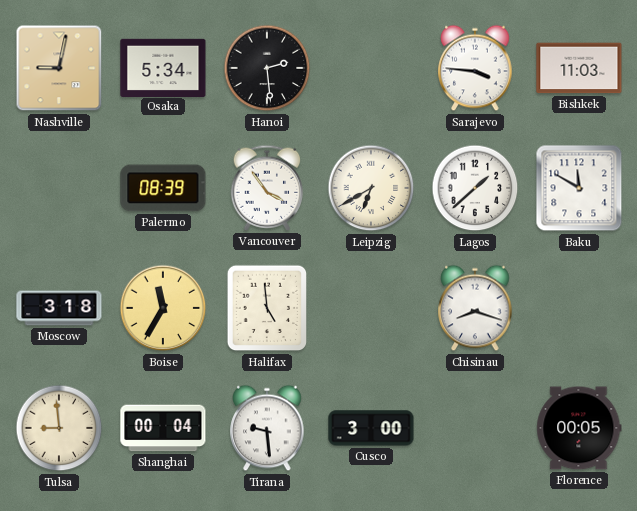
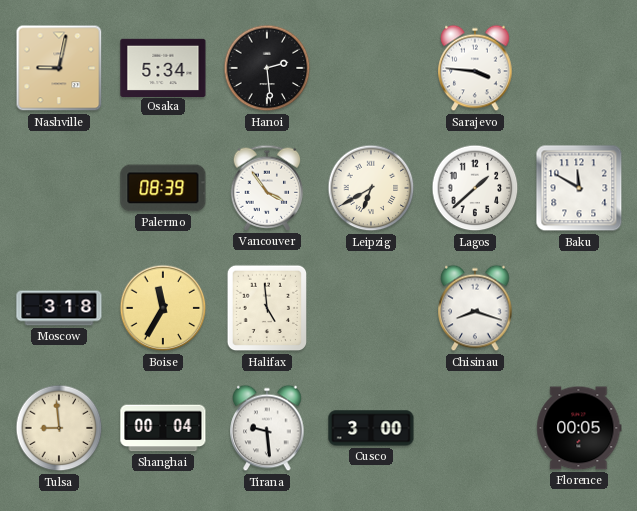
Bishkek: 11:03 -> none
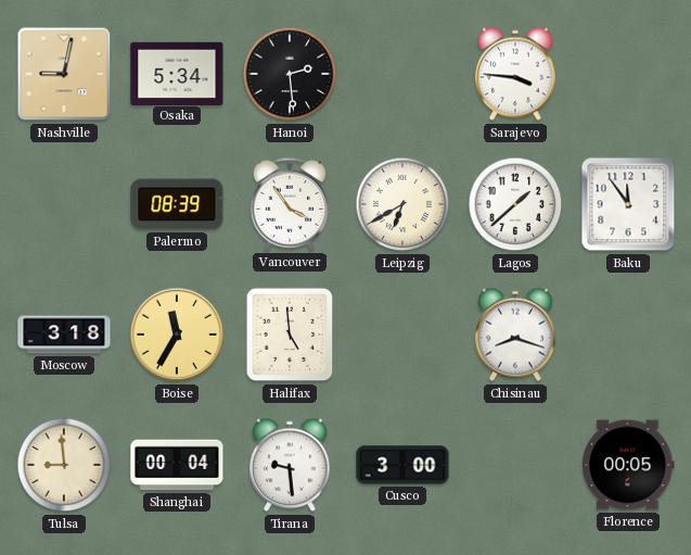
Baku: 11:50 -> 11:54
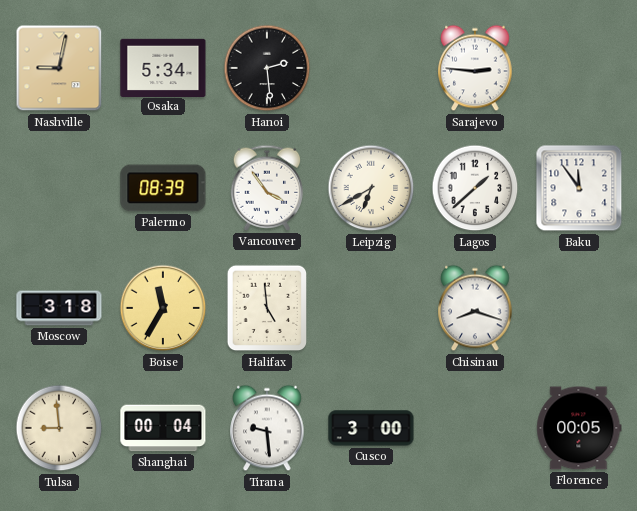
Sarajevo: 3:46 -> 2:46
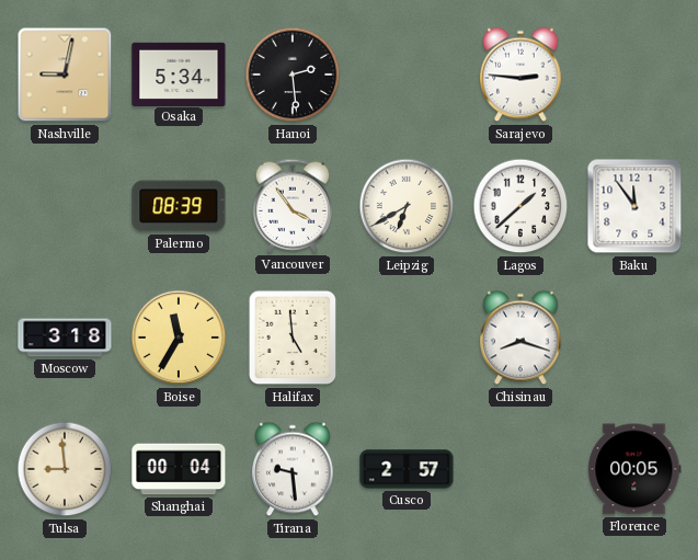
Cusco: 3:00 -> 2:57
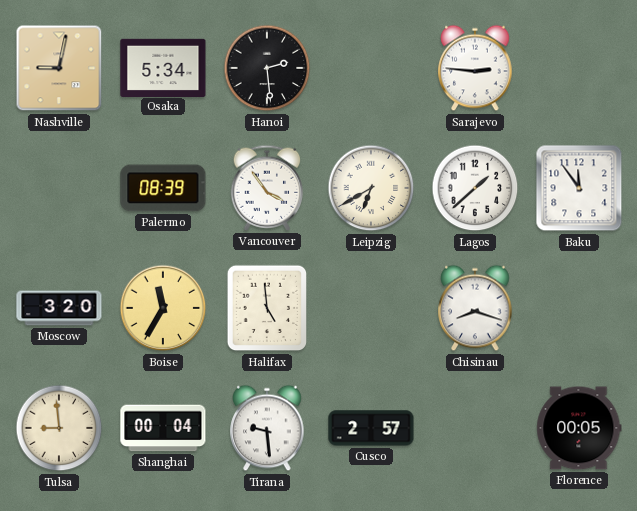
Moscow: 3:18 -> 3:20
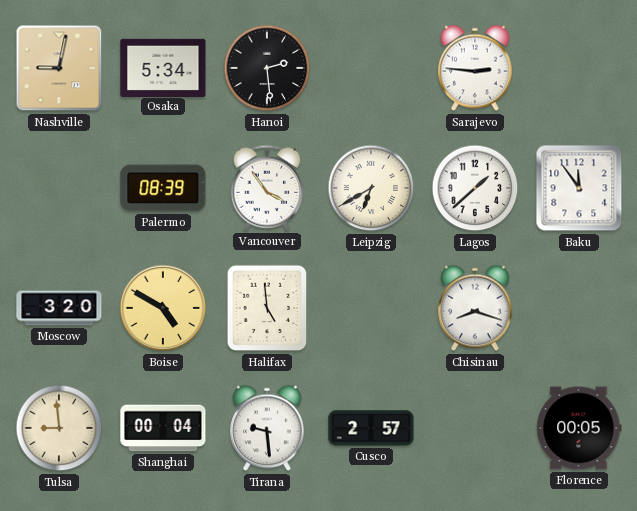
Boise: 11:35 -> 4:50
